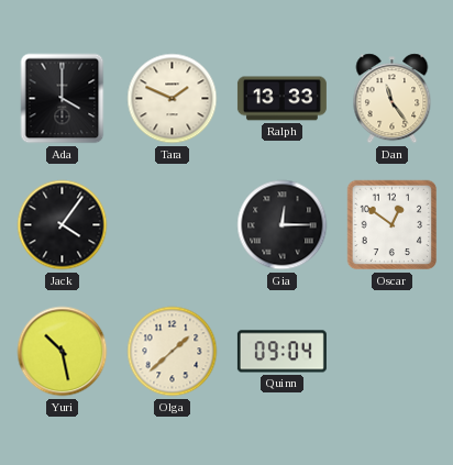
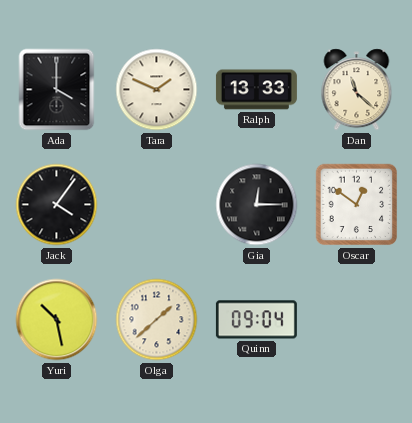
Dan: 11:24 -> 11:22
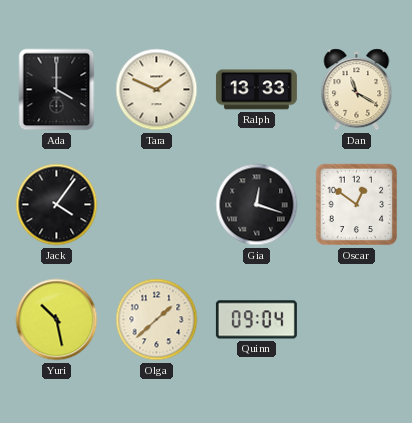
Dan: 11:22 -> 11:20
Gia: 12:15 -> 12:18
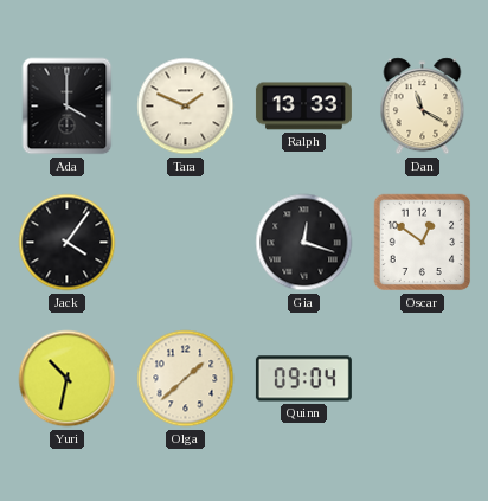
Yuri: 10:28 -> 10:32
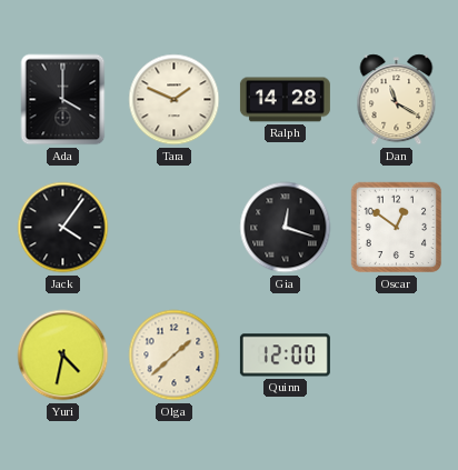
Ralph: 13:33 -> 14:28
Yuri: 10:32 -> 4:32
Quinn: 09:04 -> 12:00
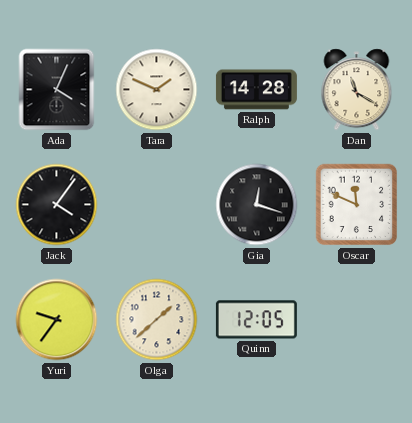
Ada: 4:00 -> 4:04
Oscar: 12:51 -> 11:49
Yuri: 4:32 -> 9:36
Quinn: 12:00 -> 12:05
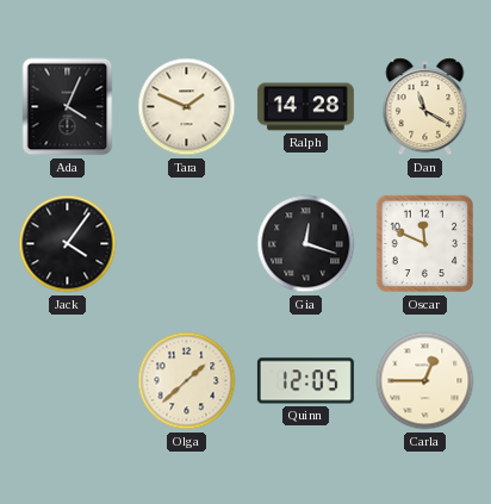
Yuri: 9:36 -> none
Carla: none -> 12:45
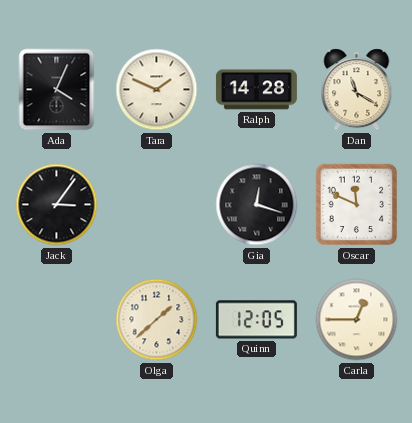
Jack: 4:06 -> 3:06
